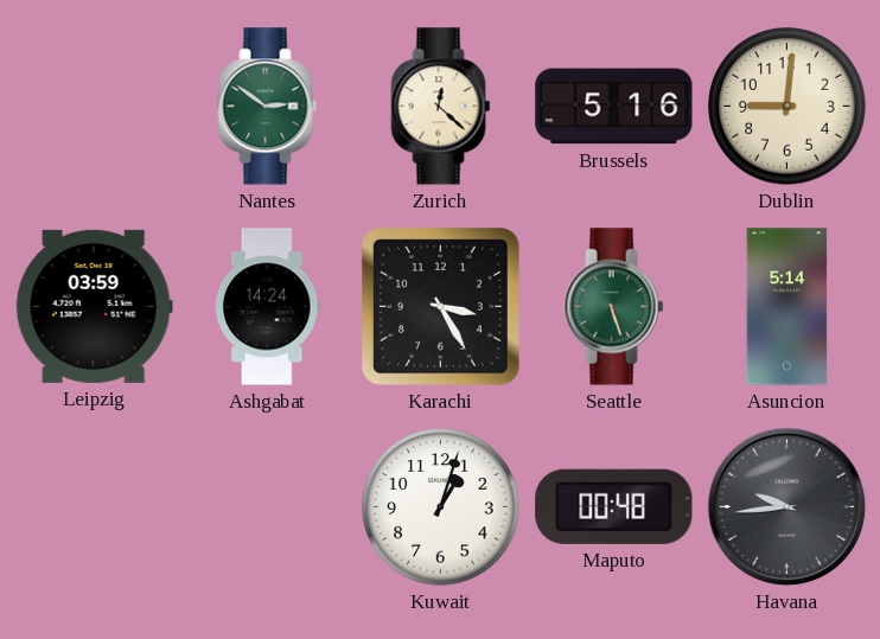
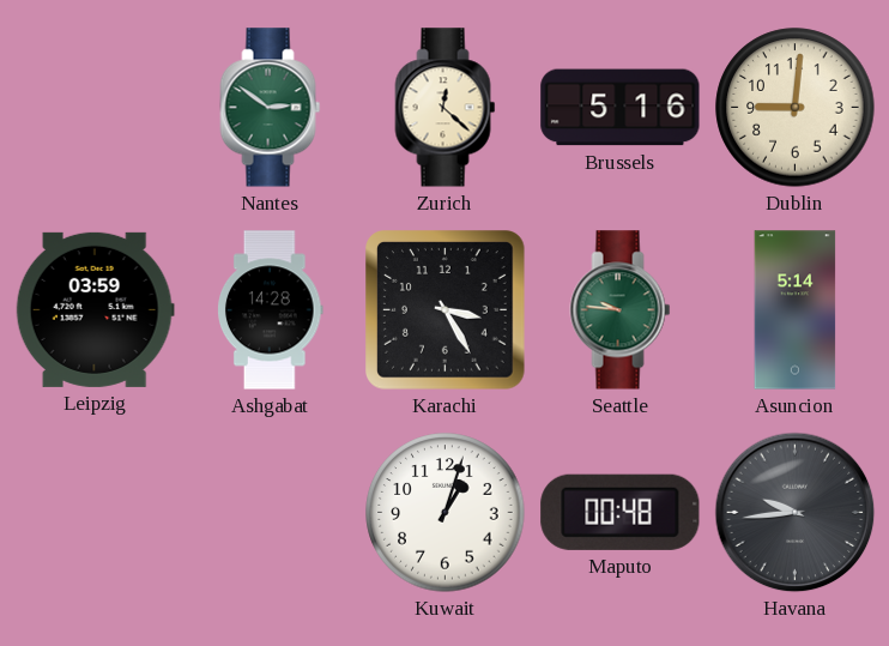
Ashgabat: 14:24 -> 14:28
Seattle: 5:27 -> 9:46
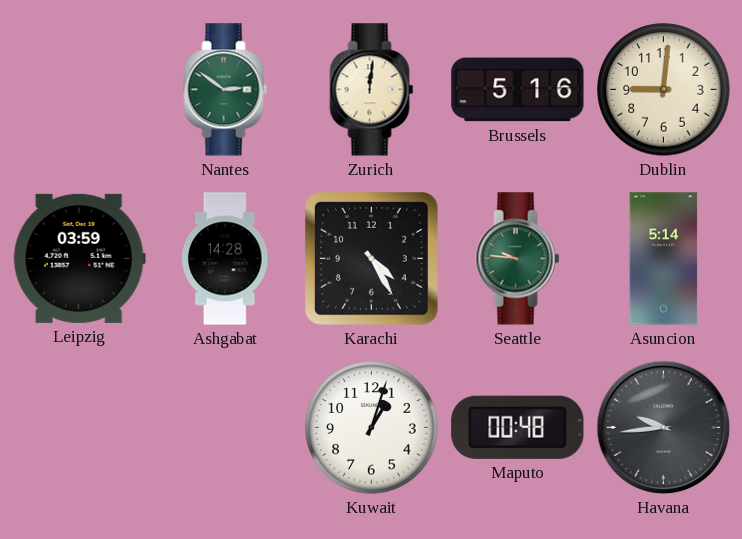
Zurich: 12:22 -> 12:01
Karachi: 3:25 -> 4:25
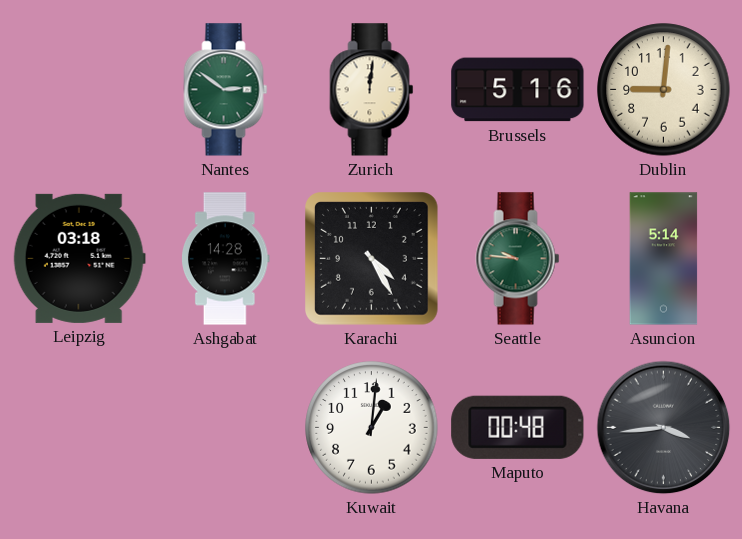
Leipzig: 03:59 -> 03:18
Kuwait: 1:03 -> 1:01
Havana: 9:44 -> 3:44
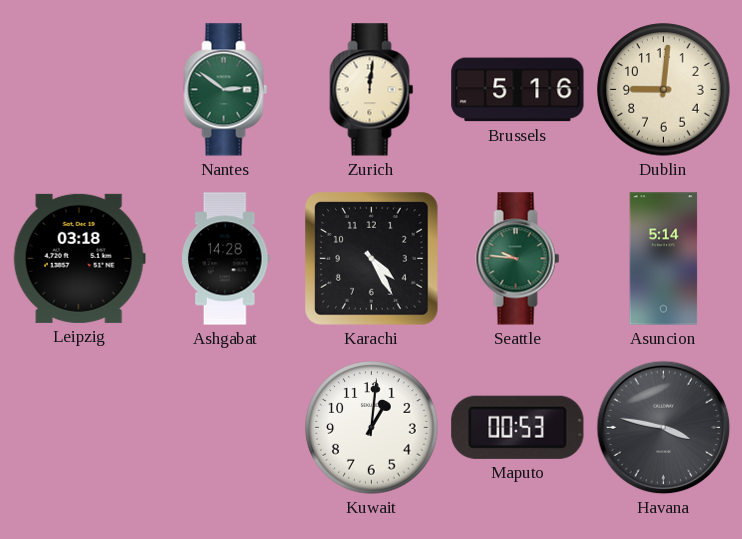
Maputo: 00:48 -> 00:53
Havana: 3:44 -> 3:47
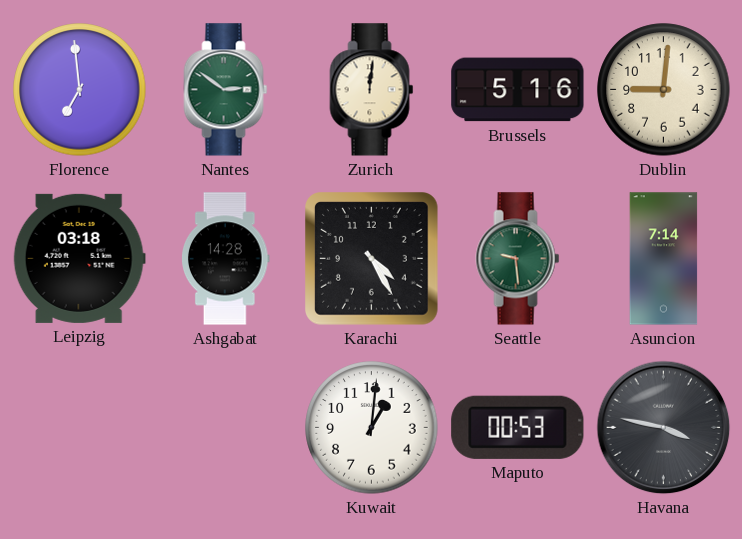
Florence: none -> 6:59
Seattle: 9:46 -> 9:29
Asuncion: 5:14 -> 7:14
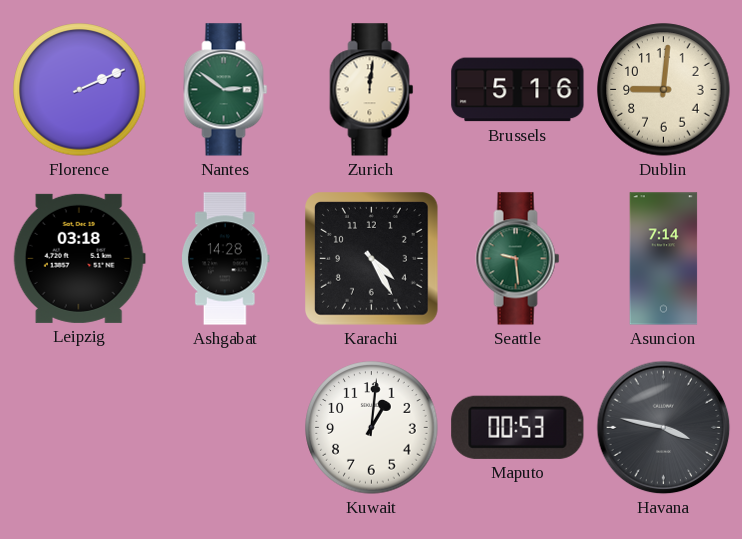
Florence: 6:59 -> 2:11
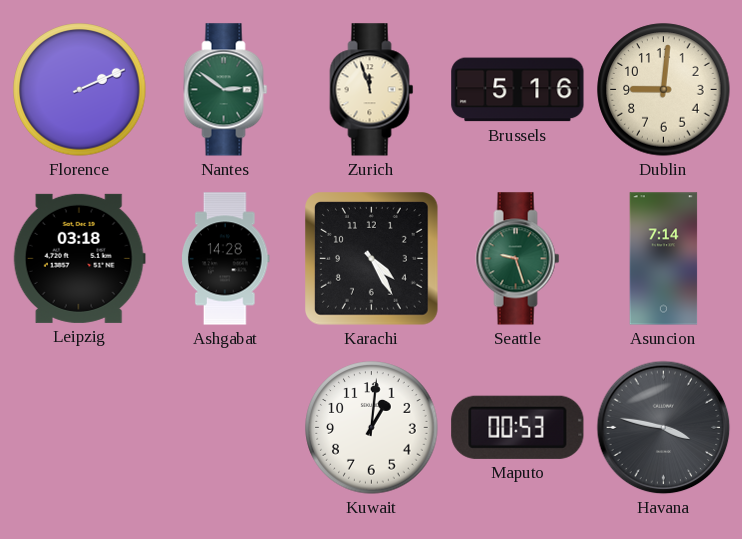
Zurich: 12:01 -> 11:57
Seattle: 9:29 -> 9:27
